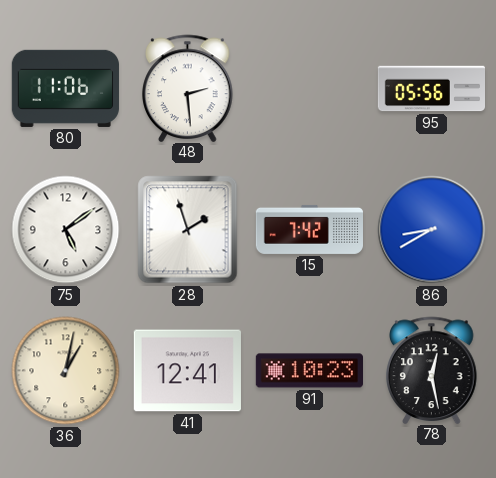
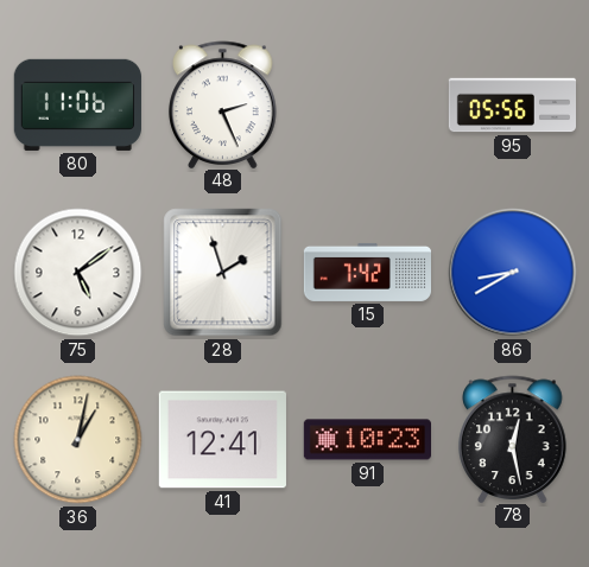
48: 2:29 -> 2:26
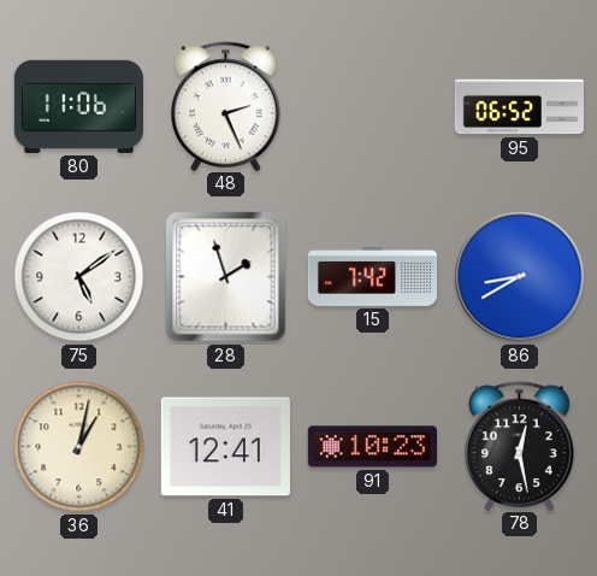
95: 05:56 -> 06:52
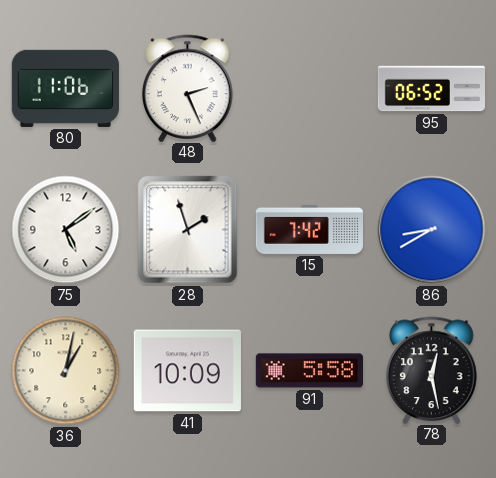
41: 12:41 -> 10:09
91: 10:23 -> 5:58
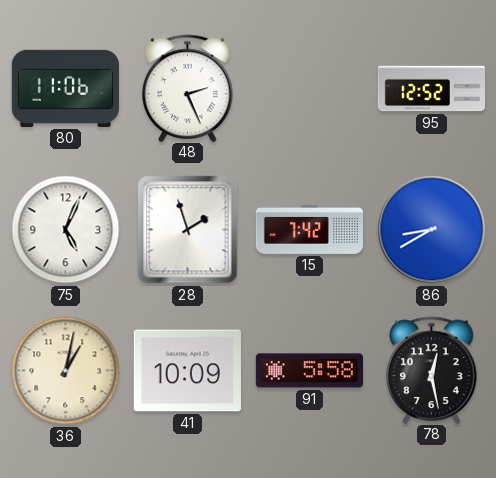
95: 06:52 -> 12:52
75: 5:09 -> 5:04
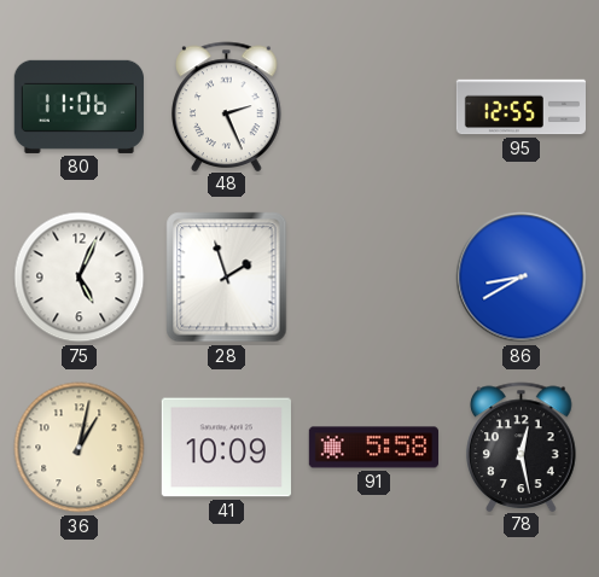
95: 12:52 -> 12:55
15: 7:42 -> none
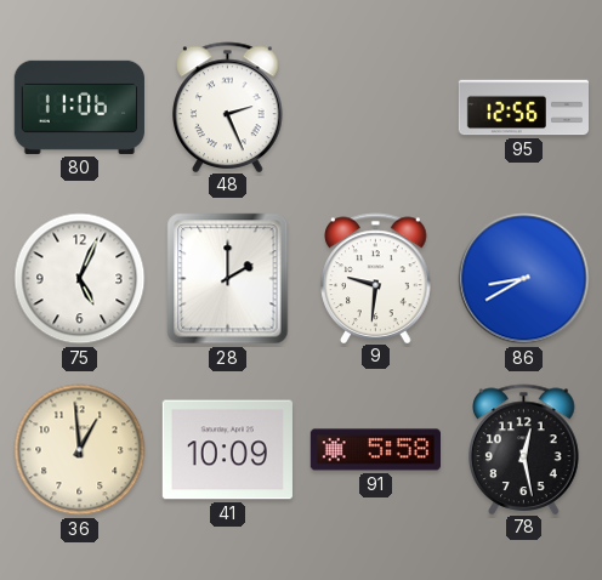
95: 12:55 -> 12:56
28: 1:57 -> 2:00
9: none -> 9:31
36: 1:02 -> 12:59
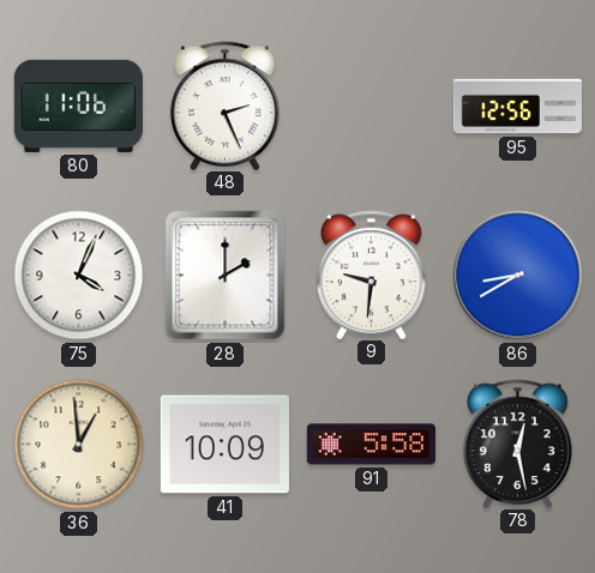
75: 5:04 -> 4:04
